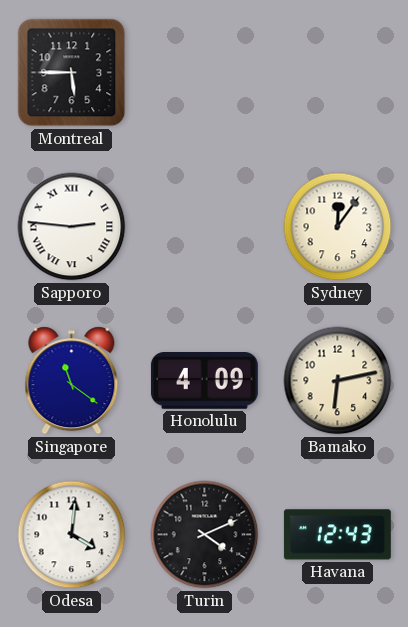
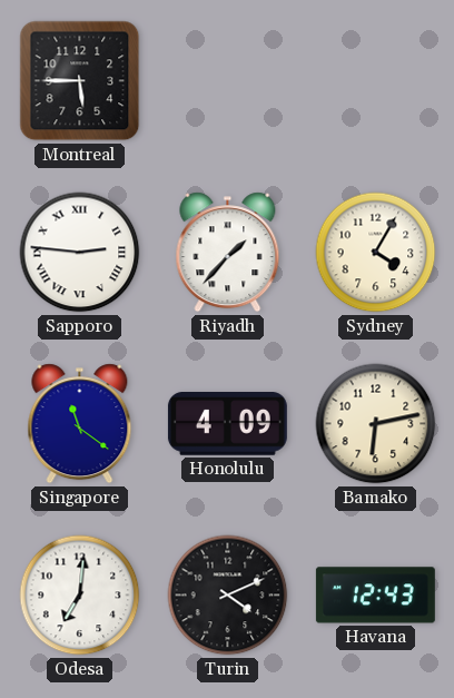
Riyadh: none -> 1:37
Sydney: 12:06 -> 4:05
Odesa: 4:01 -> 7:01
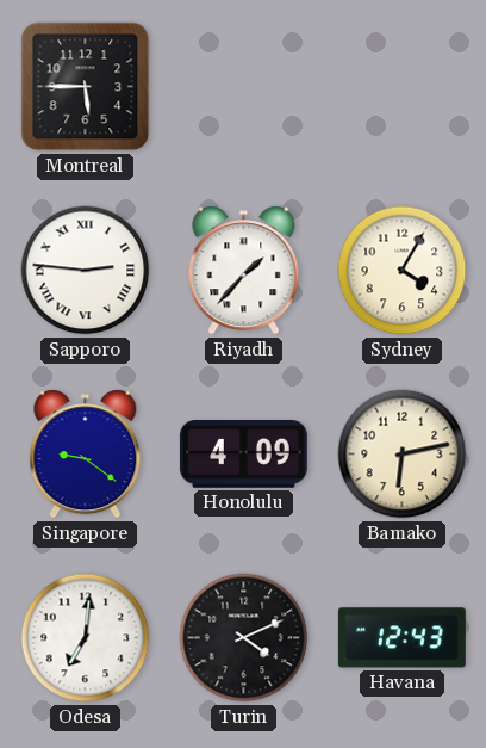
Singapore: 11:21 -> 9:21
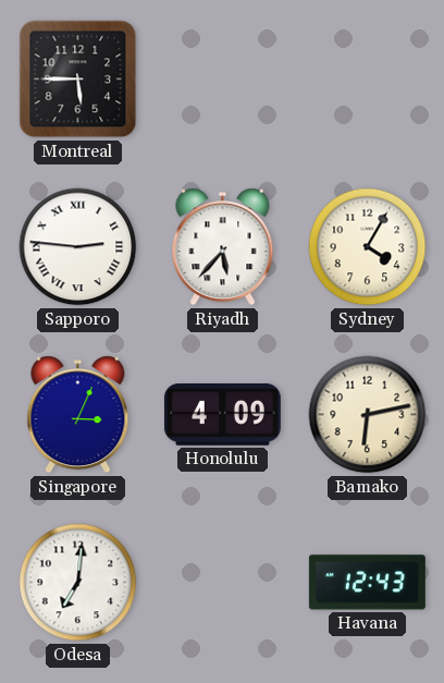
Riyadh: 1:37 -> 5:37
Singapore: 9:21 -> 3:04
Turin: 4:11 -> none
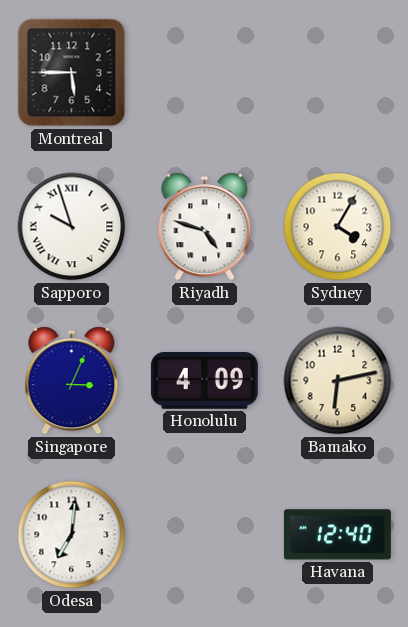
Sapporo: 2:46 -> 9:57
Riyadh: 5:37 -> 4:48
Havana: 12:43 -> 12:40
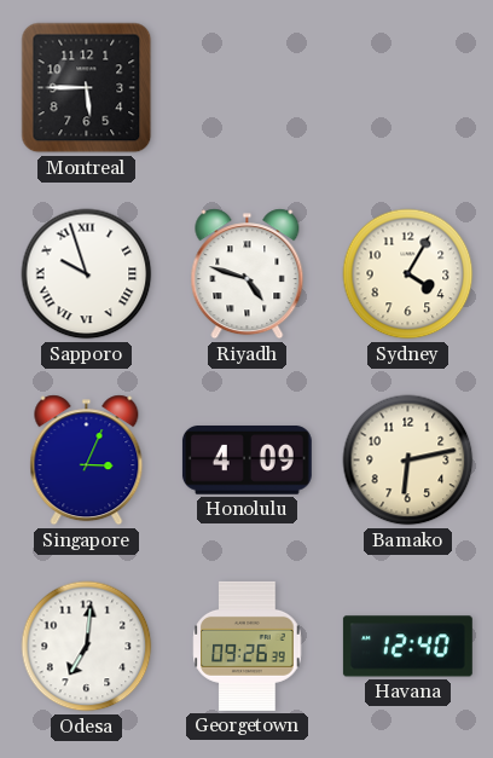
Georgetown: none -> 09:26
